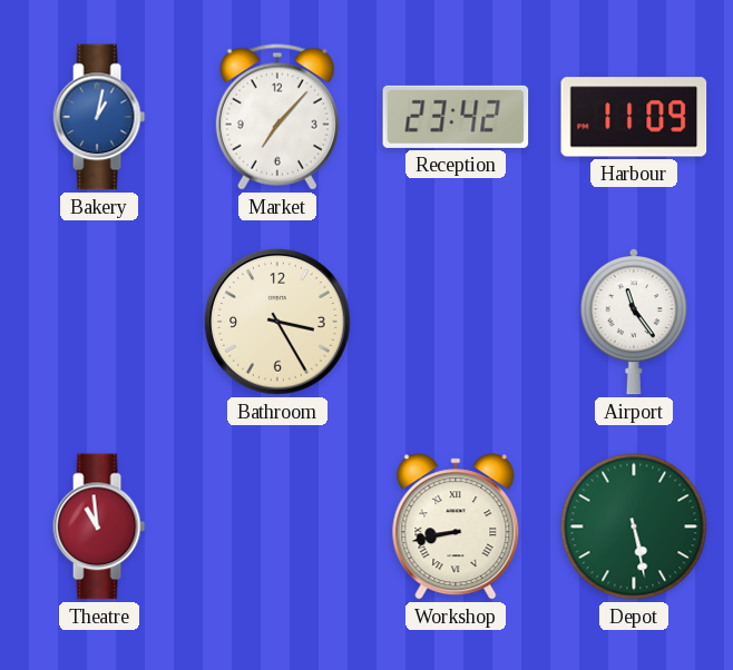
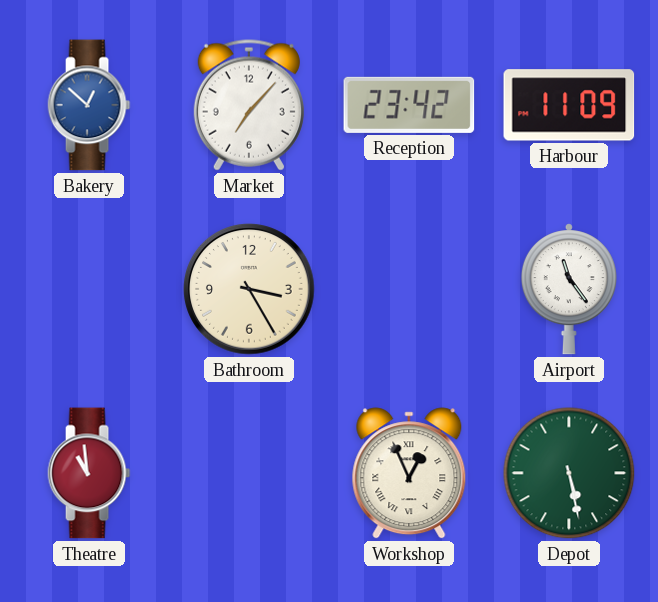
Bakery: 1:02 -> 12:52
Workshop: 8:43 -> 12:56
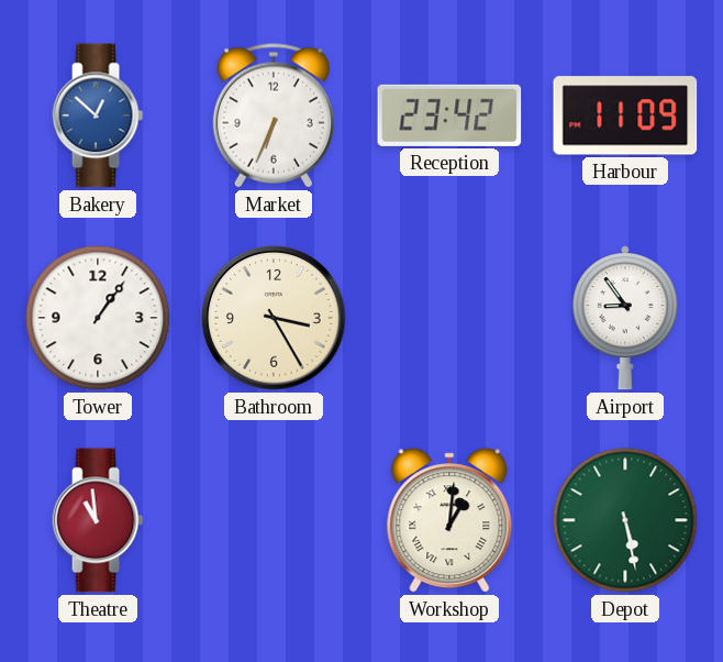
Market: 7:07 -> 6:34
Tower: none -> 1:06
Airport: 11:24 -> 8:54
Workshop: 12:56 -> 1:01
